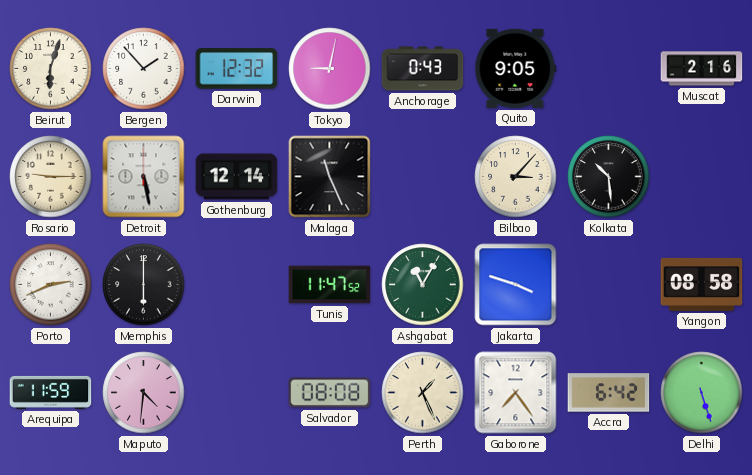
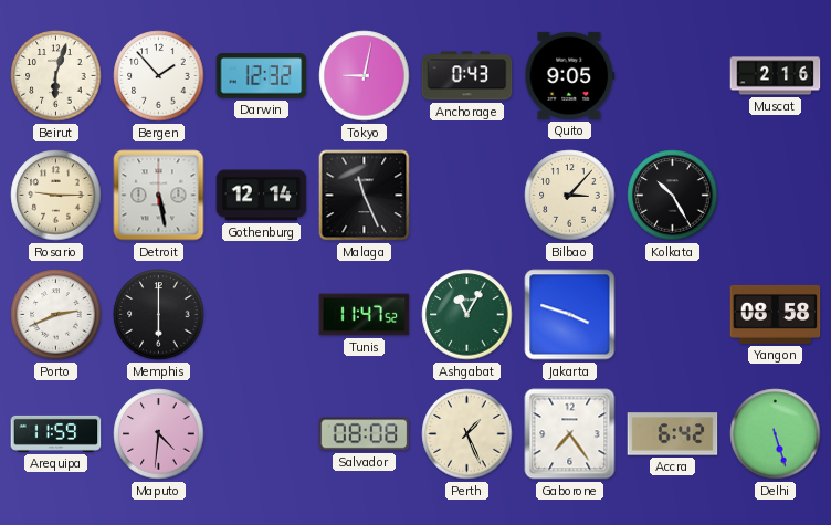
Kolkata: 10:29 -> 10:25
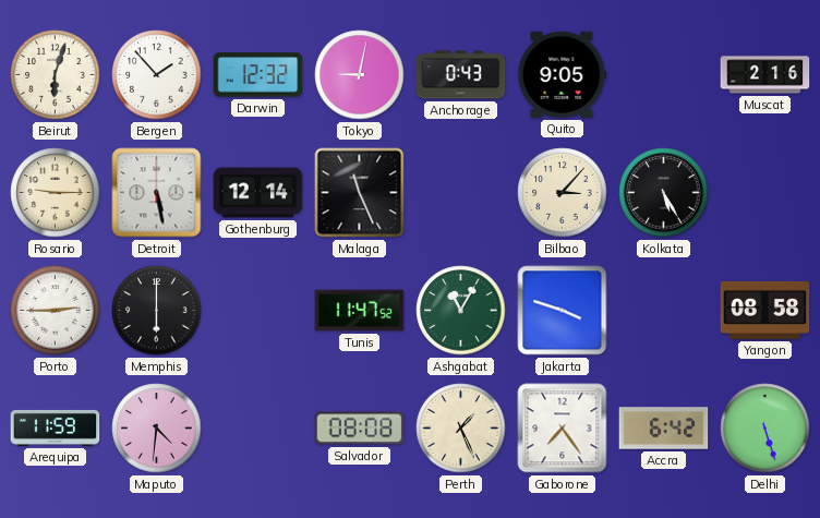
Kolkata: 10:25 -> 5:25
Porto: 2:41 -> 2:45
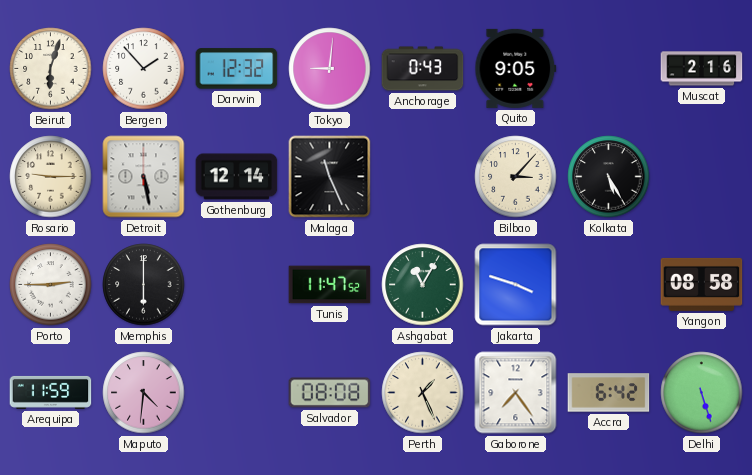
Tokyo: 9:02 -> 9:01
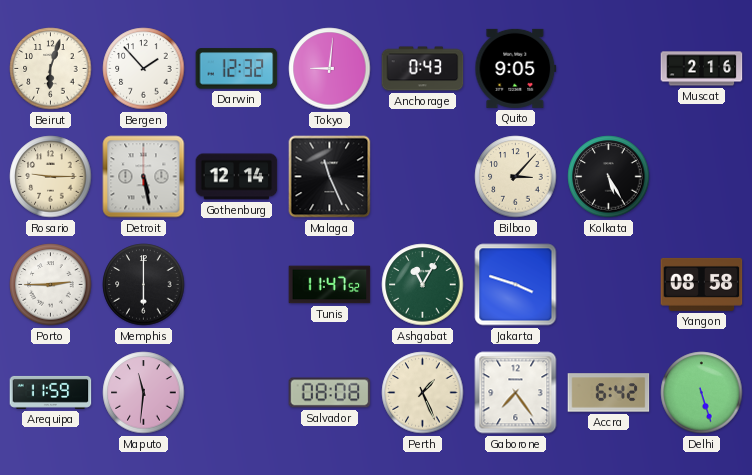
Maputo: 4:31 -> 11:31
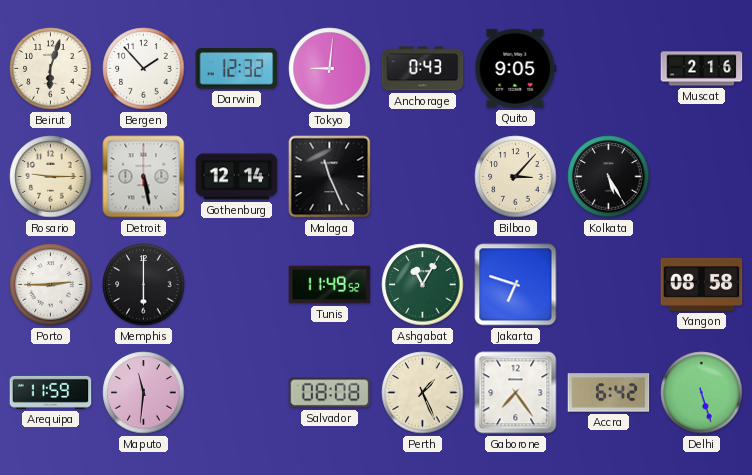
Tunis: 11:47 -> 11:49
Jakarta: 3:48 -> 6:48
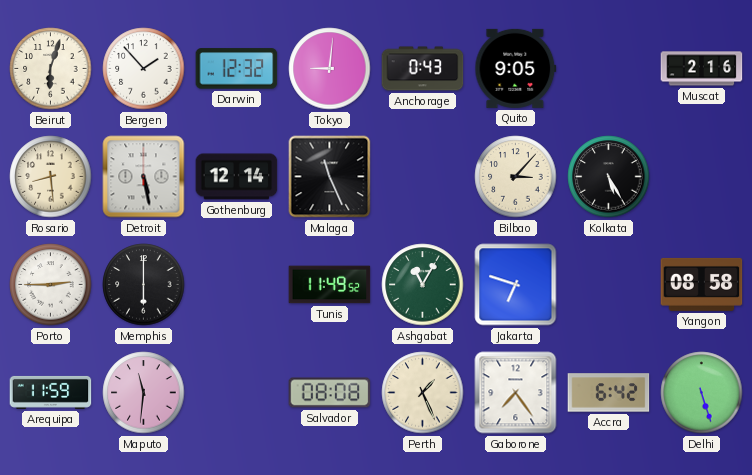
Rosario: 9:15 -> 8:29
